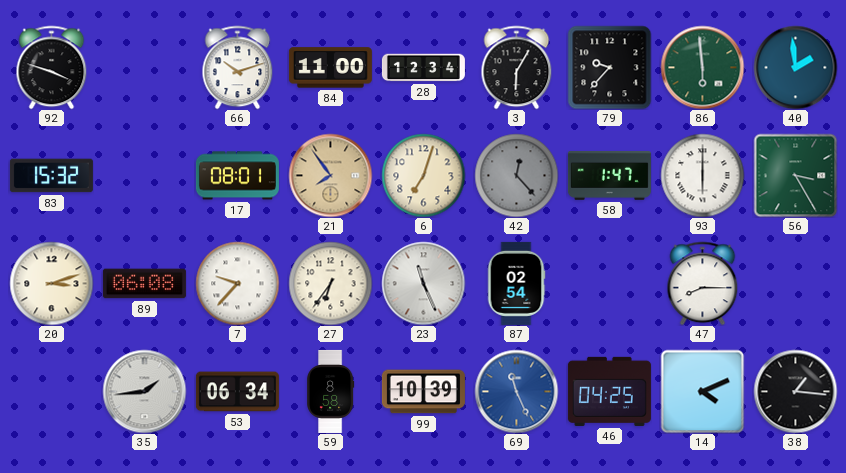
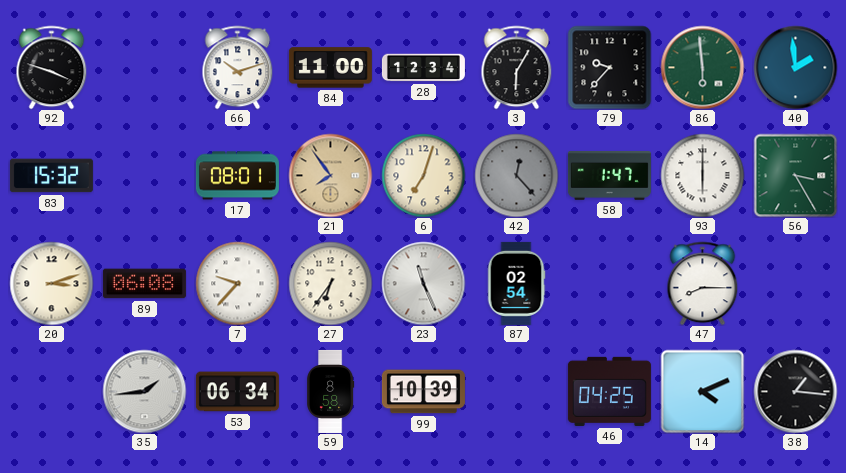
69: 11:26 -> none
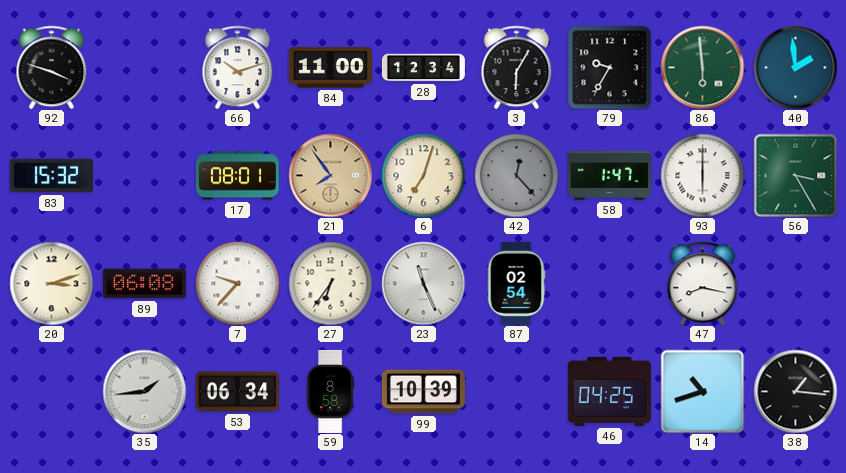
79: 9:37 -> 9:35
47: 8:15 -> 8:17
14: 4:11 -> 10:42
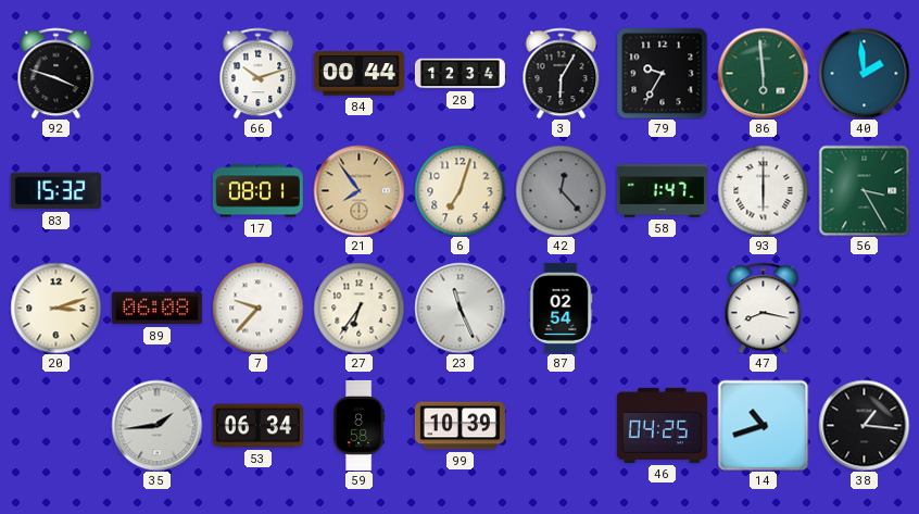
84: 11:00 -> 00:44
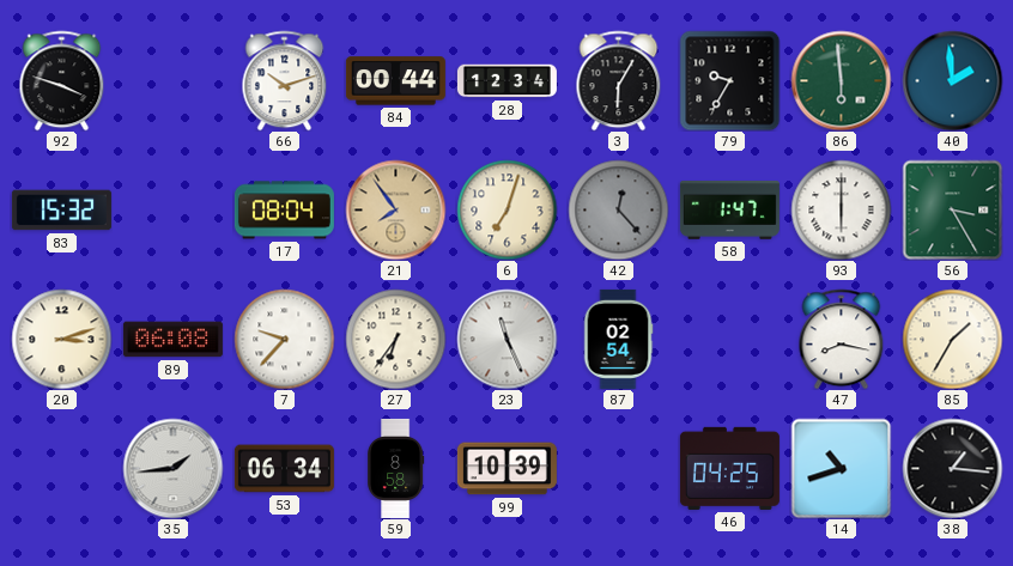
17: 08:01 -> 08:04
85: none -> 1:35
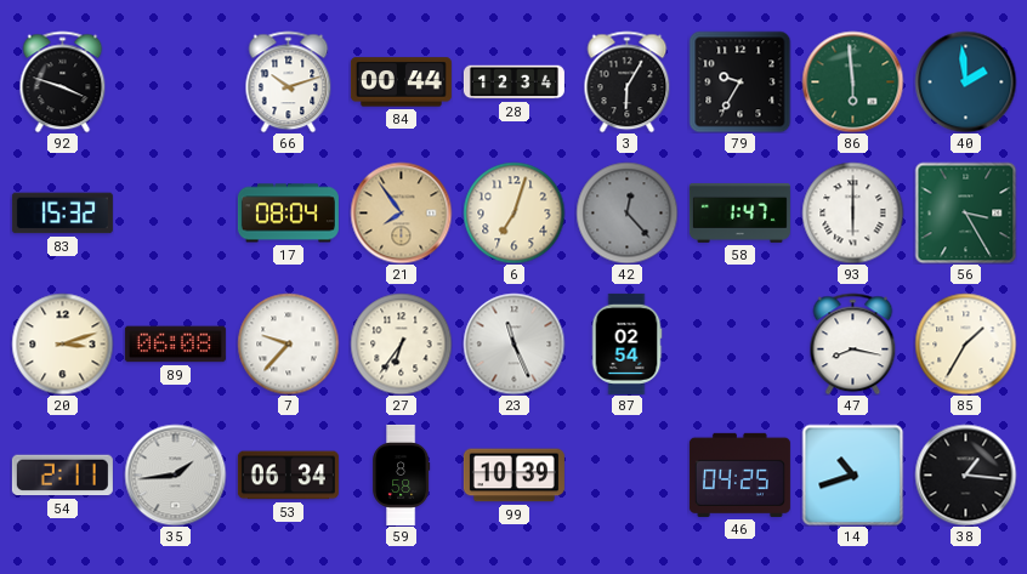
54: none -> 2:11
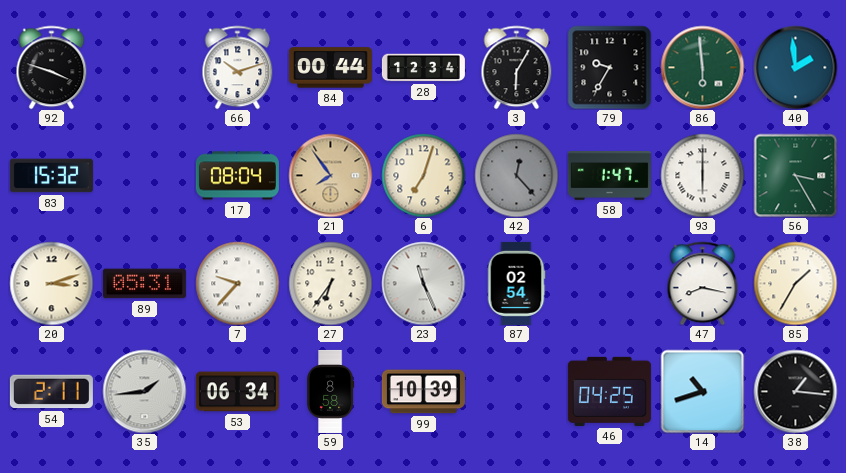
89: 06:08 -> 05:31
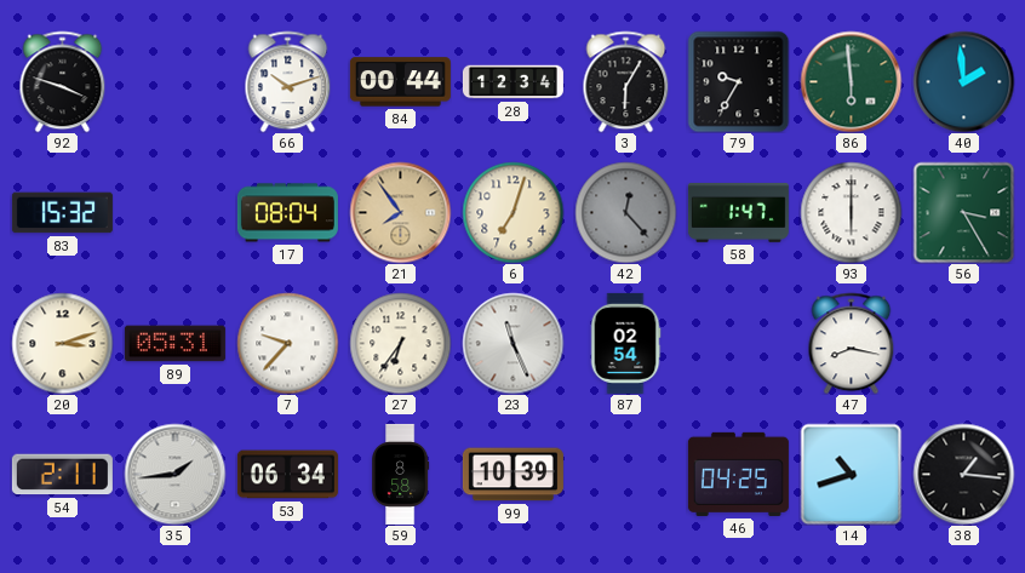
85: 1:35 -> none
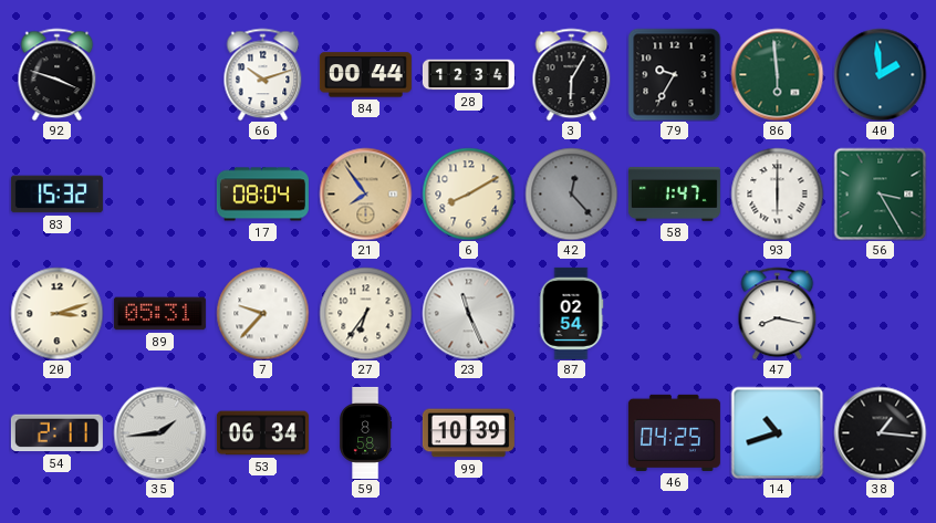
6: 7:03 -> 8:10
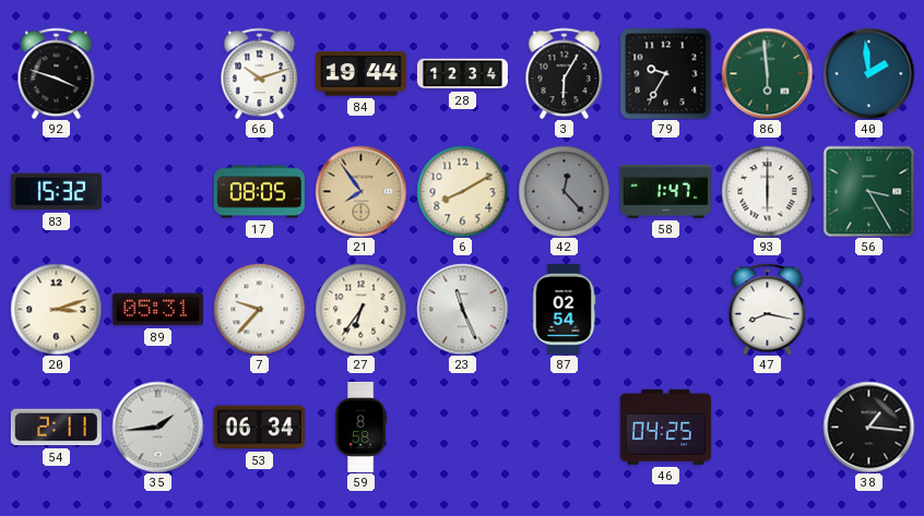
84: 00:44 -> 19:44
17: 08:04 -> 08:05
99: 10:39 -> none
14: 10:42 -> none
